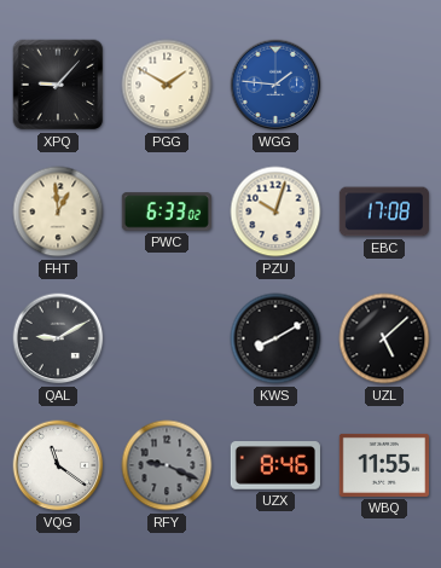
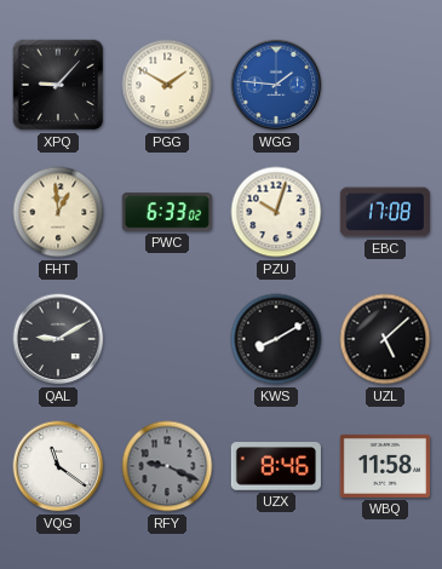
WBQ: 11:55 -> 11:58
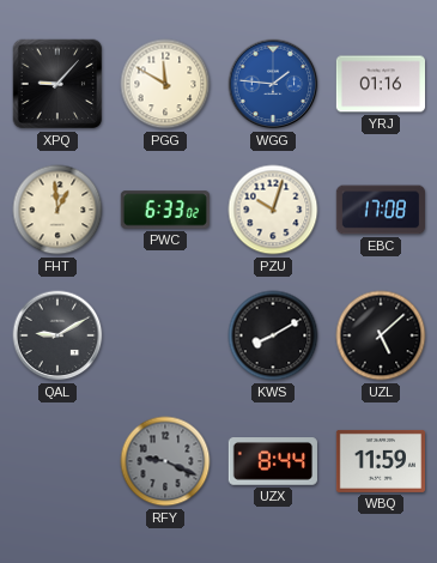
PGG: 1:50 -> 11:50
YRJ: none -> 01:16
VQG: 11:21 -> none
UZX: 8:46 -> 8:44
WBQ: 11:58 -> 11:59
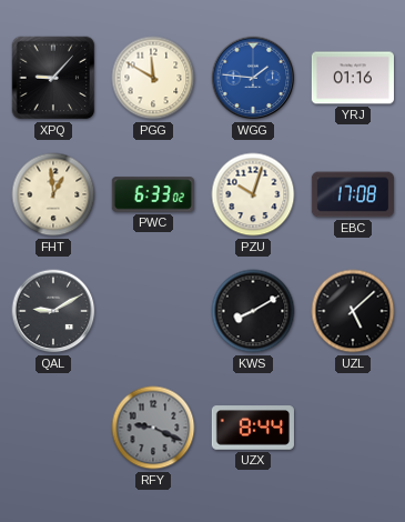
WBQ: 11:59 -> none
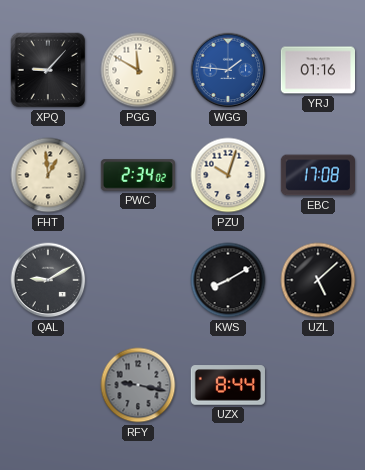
PWC: 6:33 -> 2:34
RFY: 9:19 -> 9:17
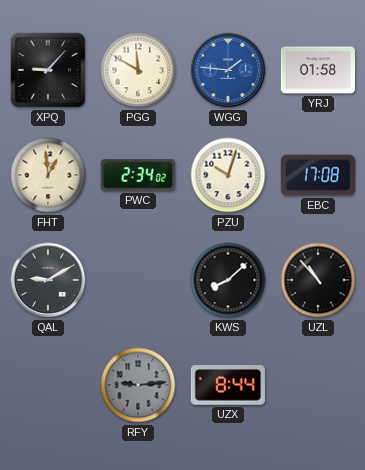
YRJ: 01:16 -> 01:58
KWS: 8:10 -> 8:08
UZL: 5:08 -> 10:53
RFY: 9:17 -> 9:14
